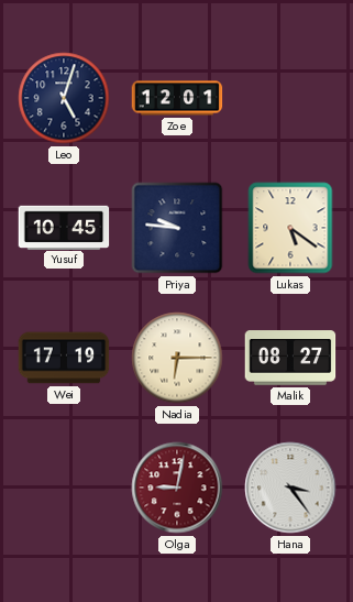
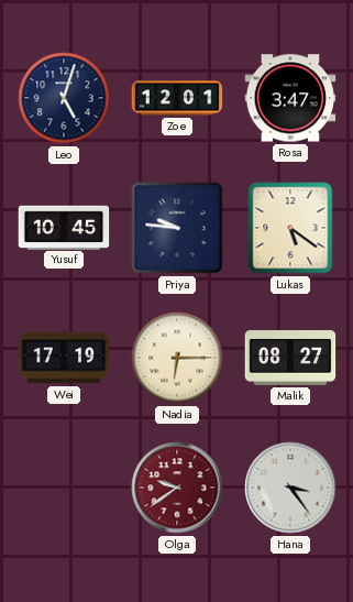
Rosa: none -> 3:47
Olga: 9:02 -> 9:39
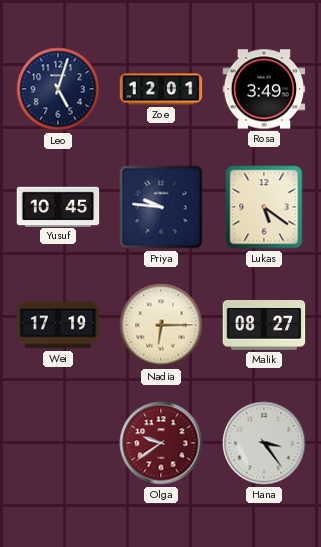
Rosa: 3:47 -> 3:49
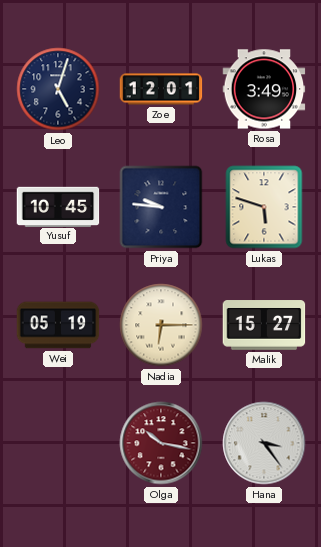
Lukas: 5:21 -> 5:48
Wei: 17:19 -> 05:19
Malik: 08:27 -> 15:27
Olga: 9:39 -> 10:17
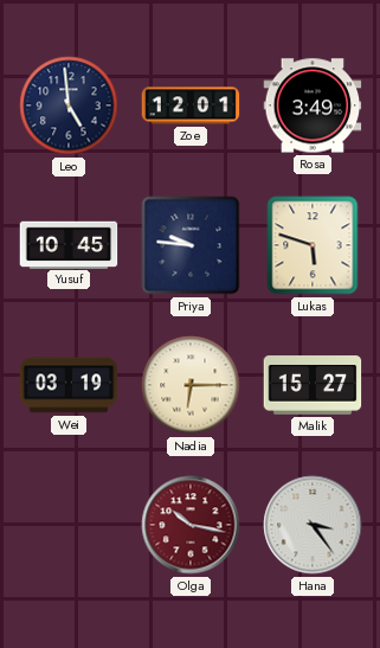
Leo: 5:03 -> 4:59
Wei: 05:19 -> 03:19
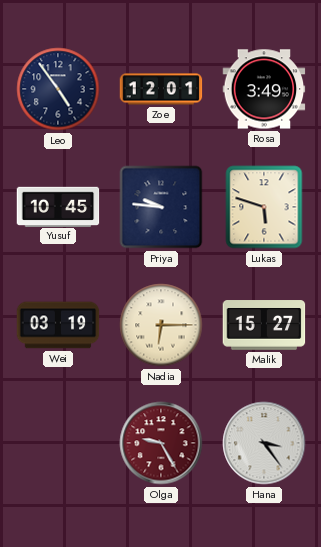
Leo: 4:59 -> 4:54
Olga: 10:17 -> 9:25
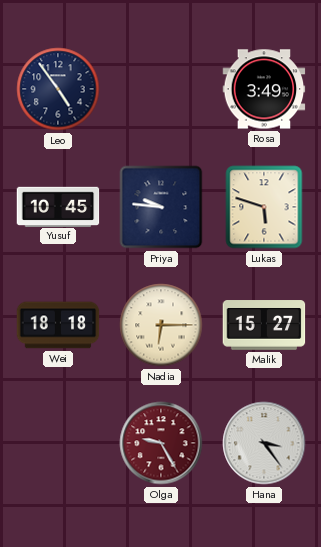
Zoe: 12:01 -> none
Wei: 03:19 -> 18:18
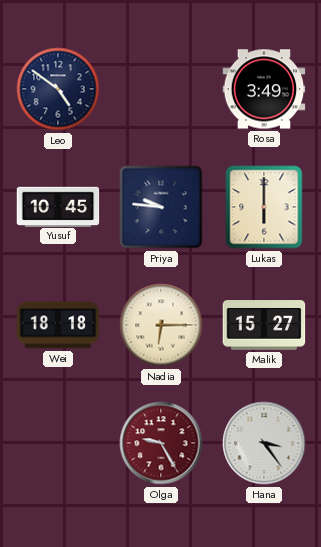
Leo: 4:54 -> 4:51
Lukas: 5:48 -> 6:00
